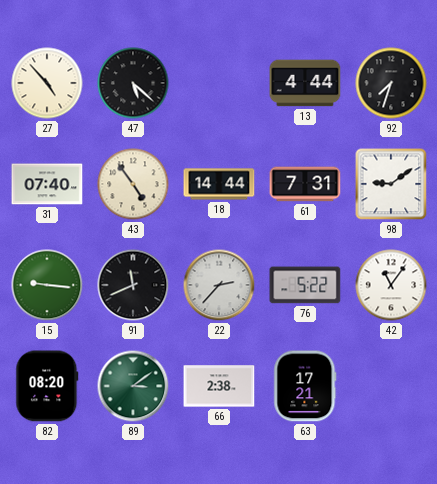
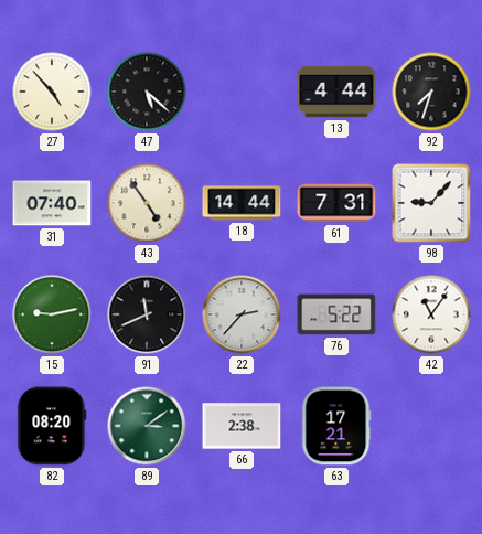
98: 9:09 -> 9:07
15: 9:16 -> 9:13
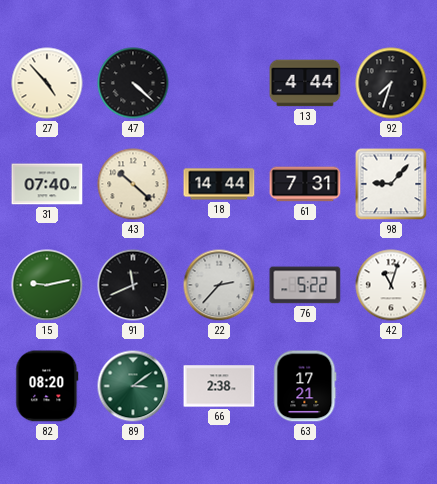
47: 5:22 -> 4:22
43: 4:54 -> 10:22
42: 11:06 -> 11:03
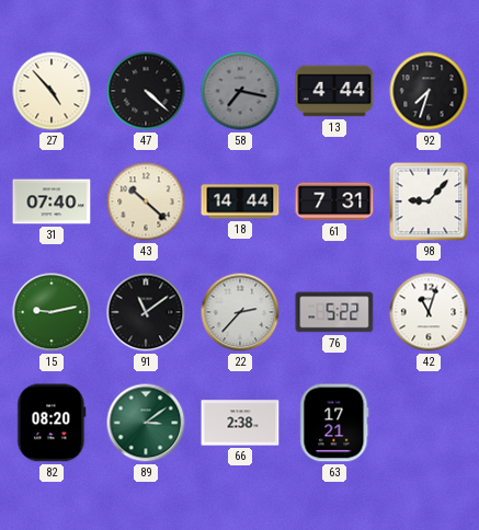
58: none -> 7:17
91: 11:41 -> 11:09
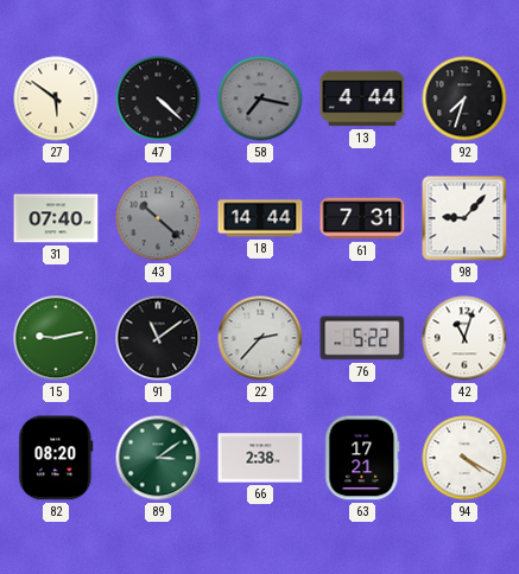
27: 4:53 -> 5:51
43 dial: cream -> grey
94: none -> 4:20
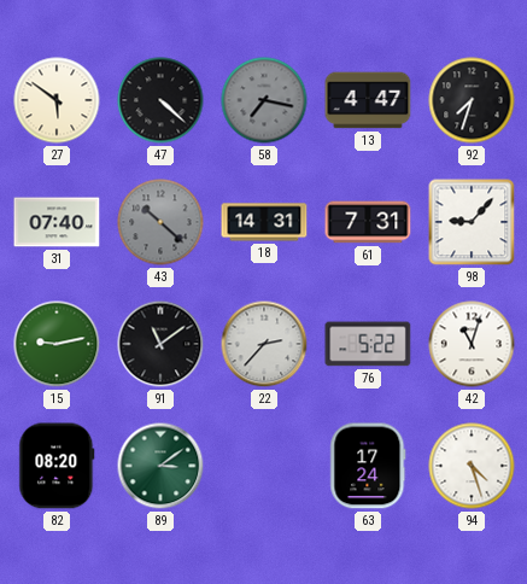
13: 4:44 -> 4:47
18: 14:44 -> 14:31
66: 2:38 -> none
63: 17:21 -> 17:24
94: 4:20 -> 4:27
